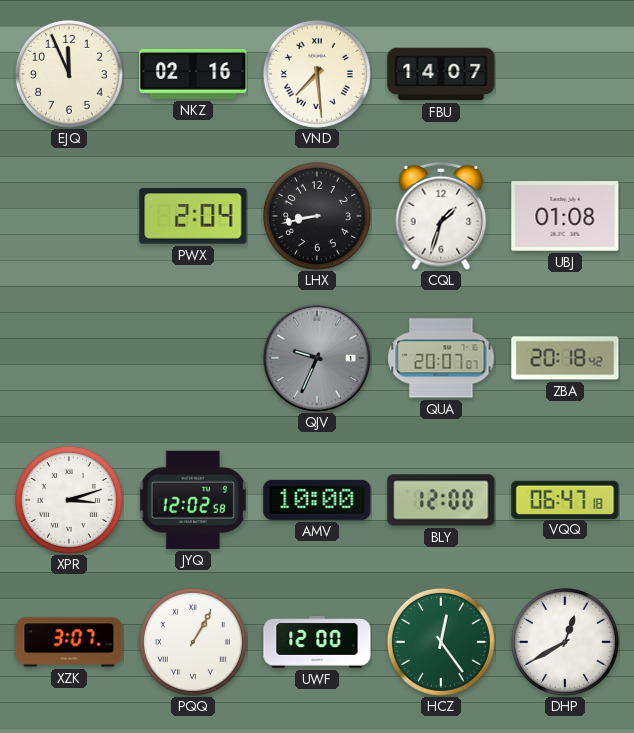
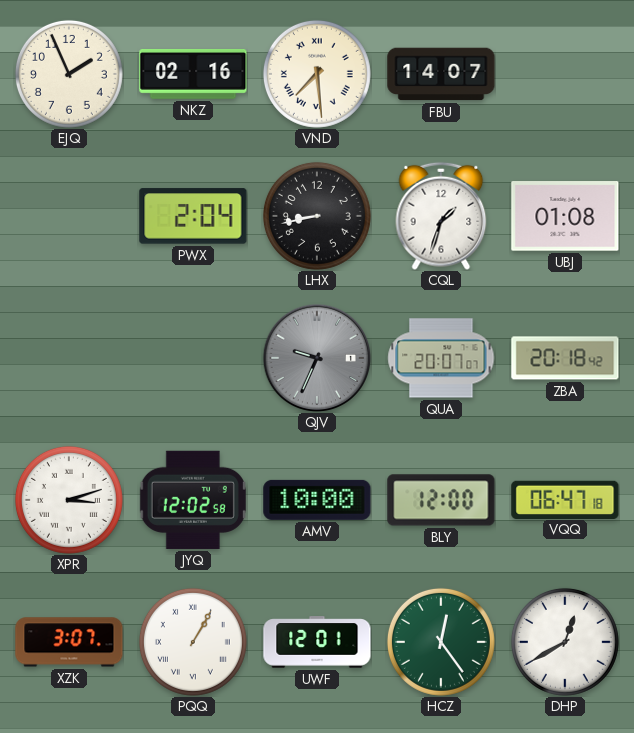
EJQ: 11:56 -> 1:56
UWF: 12:00 -> 12:01
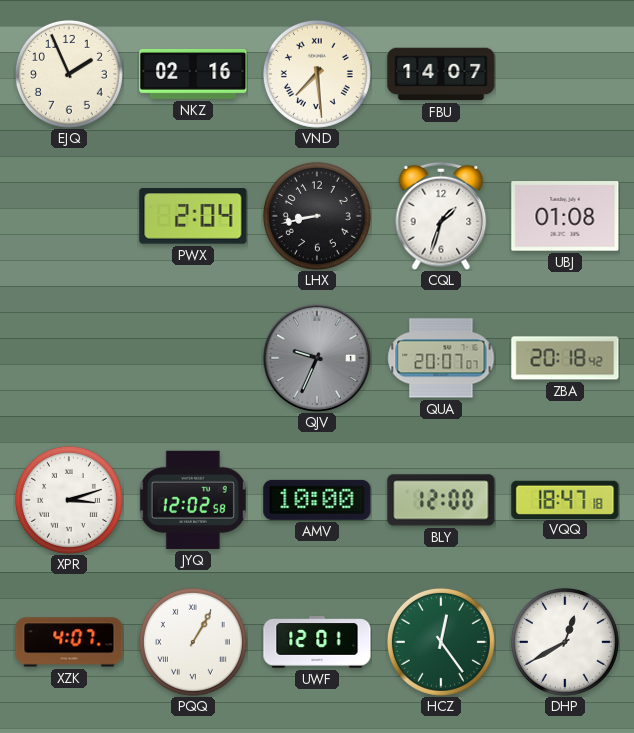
VQQ: 06:47 -> 18:47
XZK: 3:07 -> 4:07
